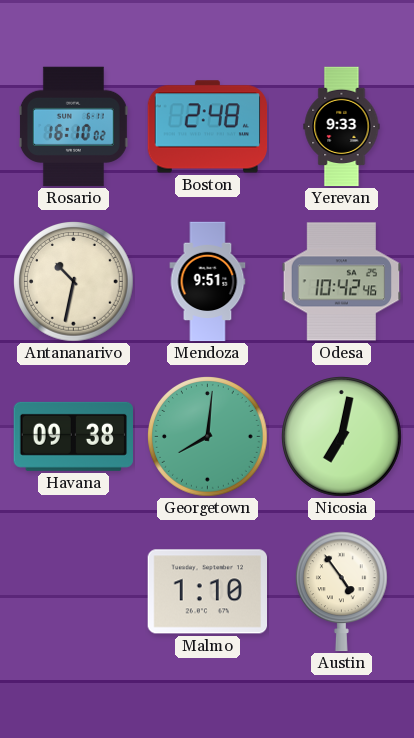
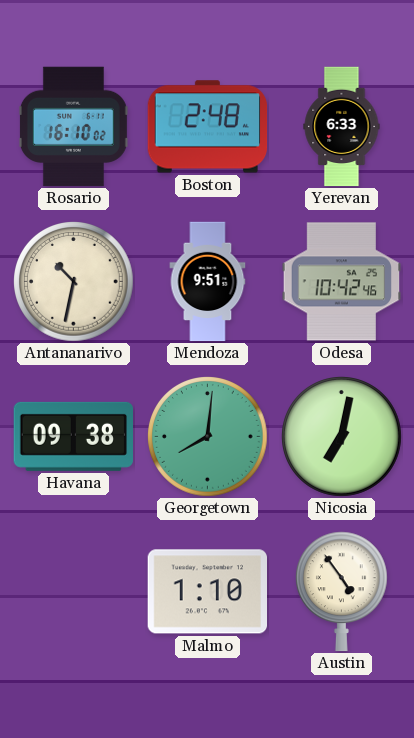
Yerevan: 9:33 -> 6:33
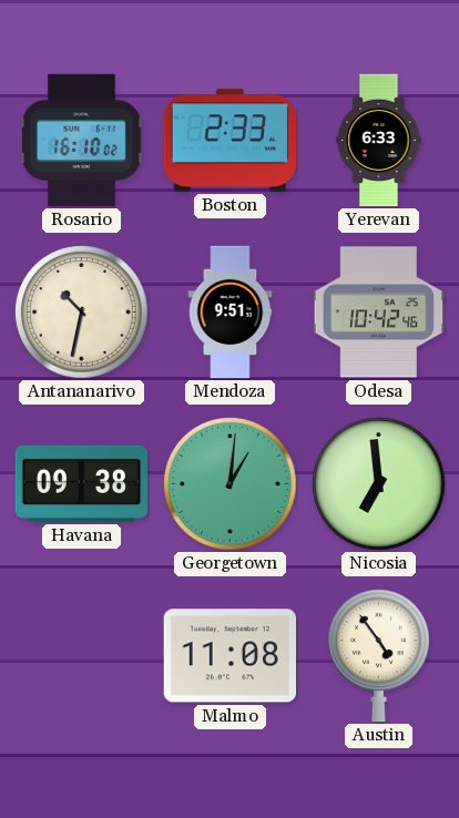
Boston: 2:48 -> 2:33
Georgetown: 8:01 -> 1:01
Nicosia: 7:02 -> 6:59
Malmo: 1:10 -> 11:08
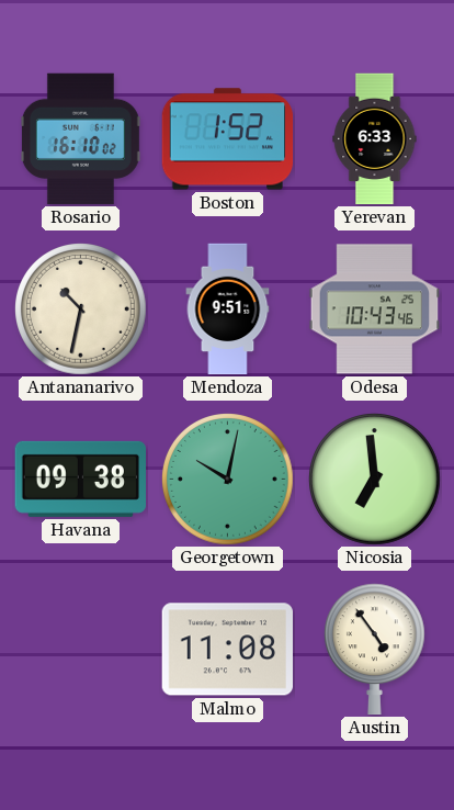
Boston: 2:33 -> 1:52
Odesa: 10:42 -> 10:43
Georgetown: 1:01 -> 10:02
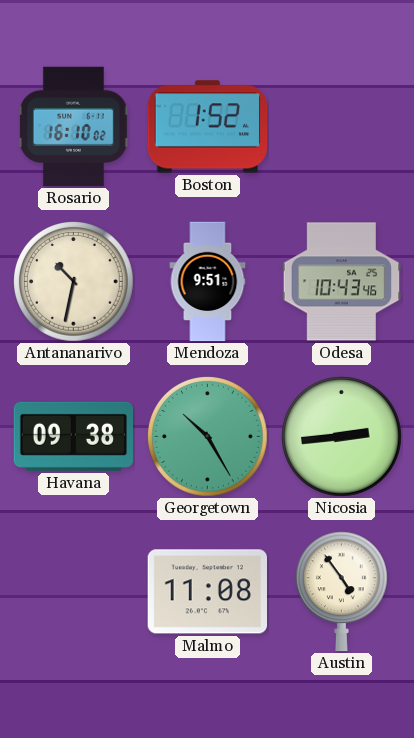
Yerevan: 6:33 -> none
Georgetown: 10:02 -> 10:25
Nicosia: 6:59 -> 2:44
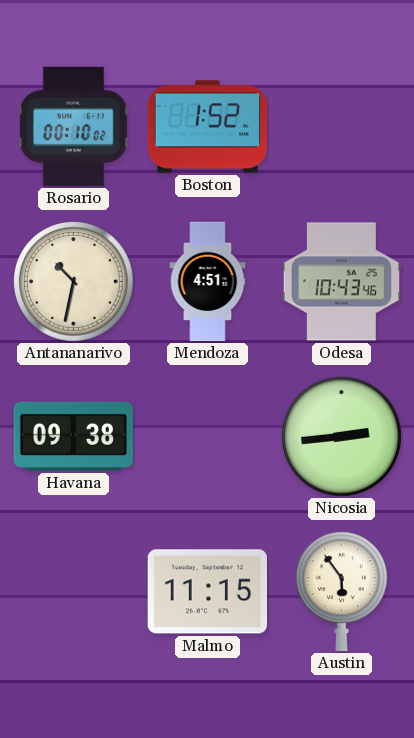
Rosario: 16:10 -> 00:10
Mendoza: 9:51 -> 4:51
Georgetown: 10:25 -> none
Malmo: 11:08 -> 11:15
Austin: 4:54 -> 5:54
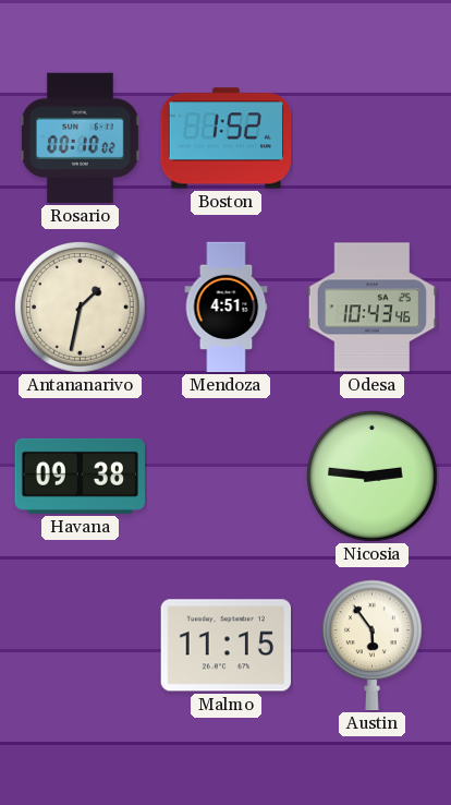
Antananarivo: 10:32 -> 1:32
Nicosia: 2:44 -> 2:46
